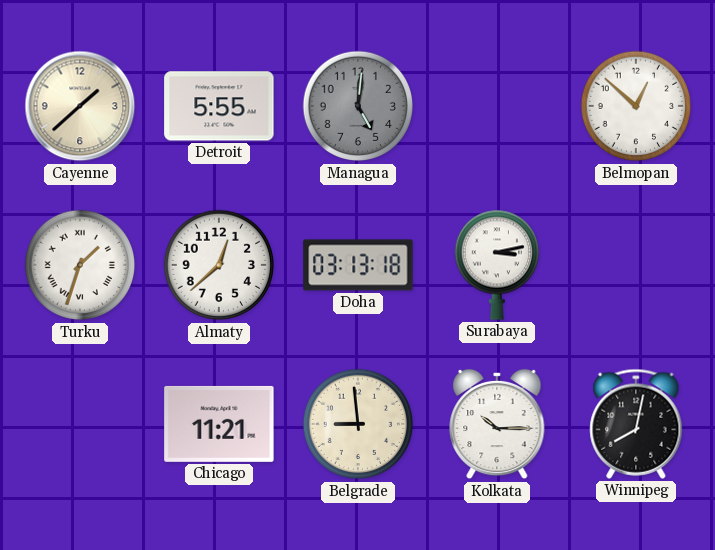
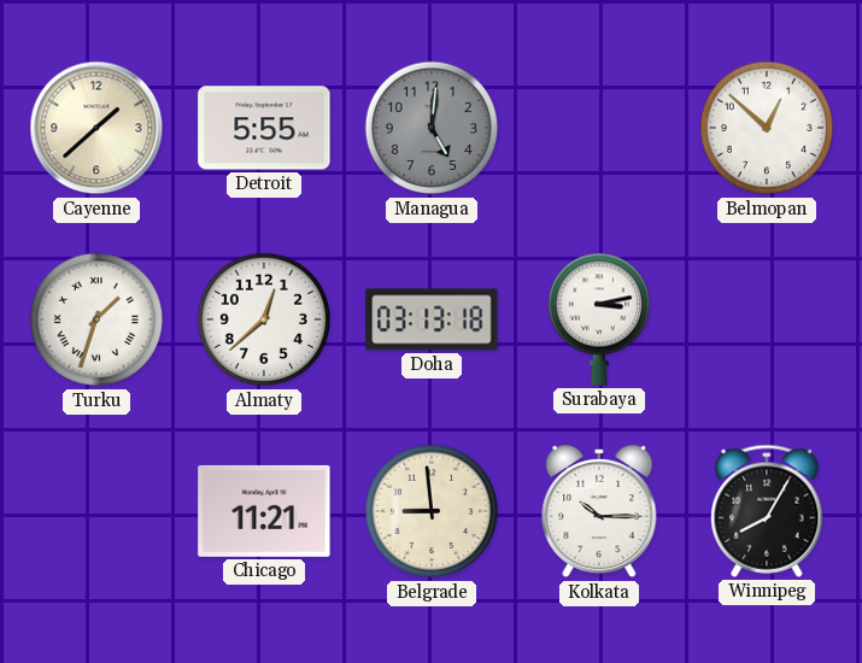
Winnipeg: 8:02 -> 8:05
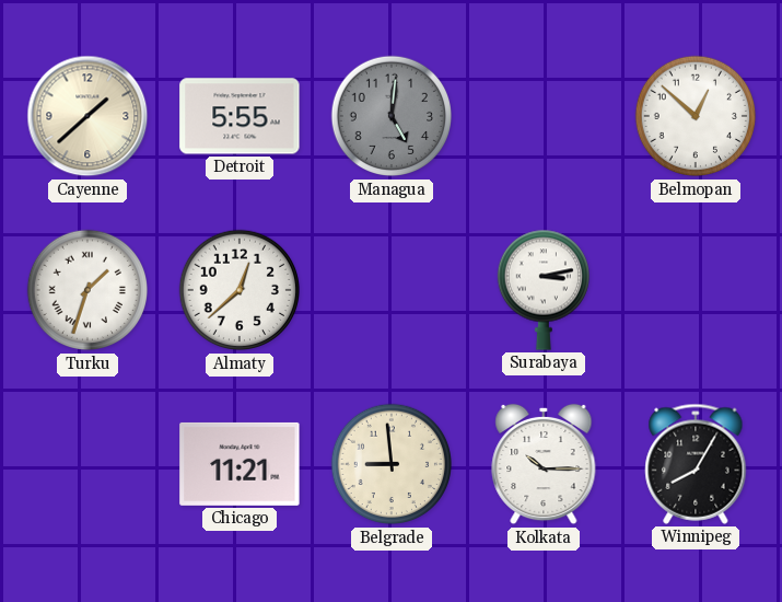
Doha: 03:13 -> none
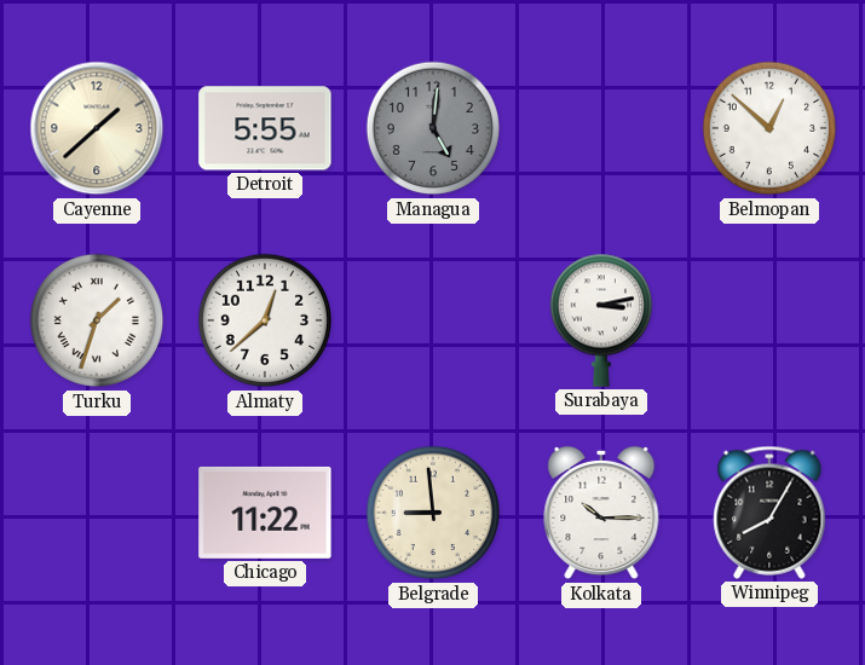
Chicago: 11:21 -> 11:22
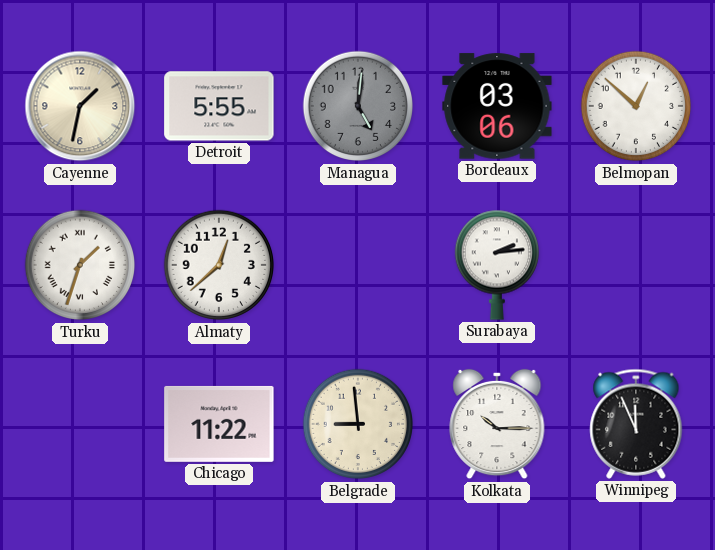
Cayenne: 1:38 -> 1:32
Bordeaux: none -> 03:06
Surabaya: 3:13 -> 2:14
Winnipeg: 8:05 -> 11:56
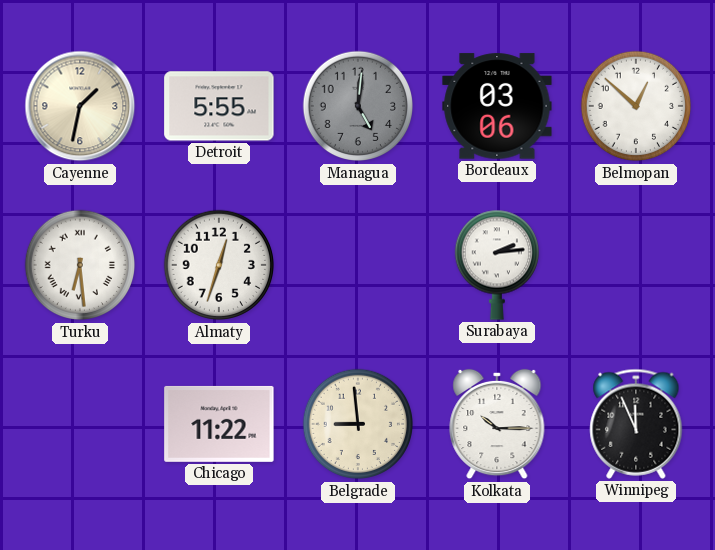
Turku: 1:33 -> 6:29
Almaty: 12:38 -> 12:33
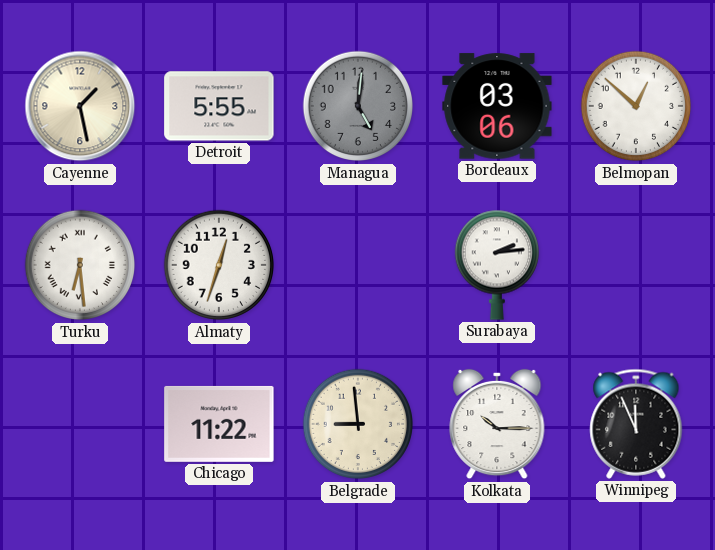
Cayenne: 1:32 -> 1:28
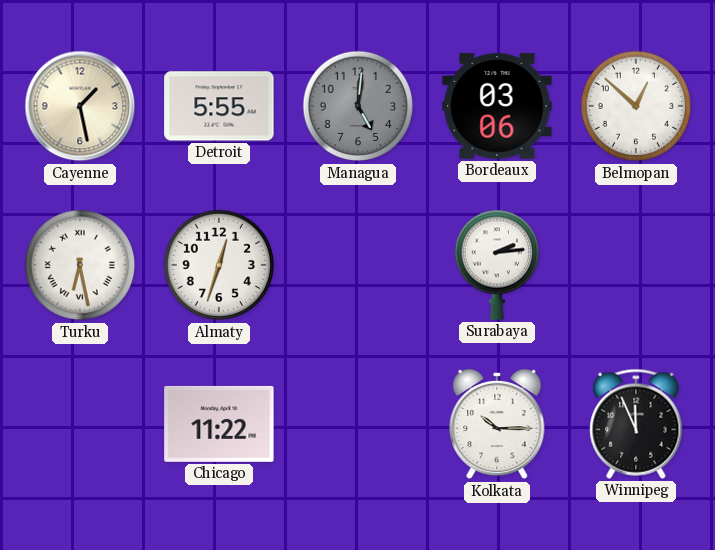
Turku: 6:29 -> 6:28
Belgrade: 8:59 -> none
